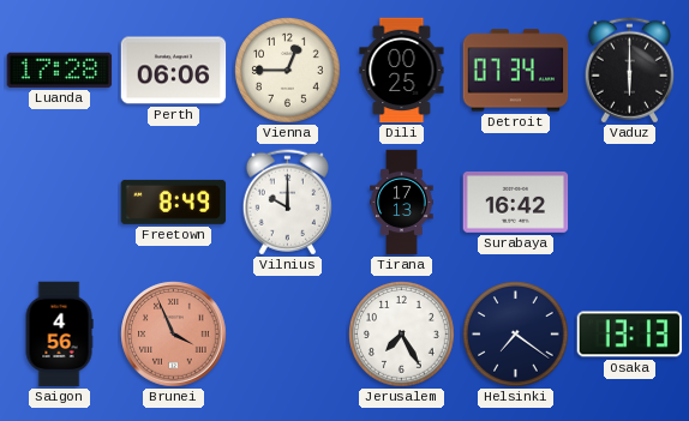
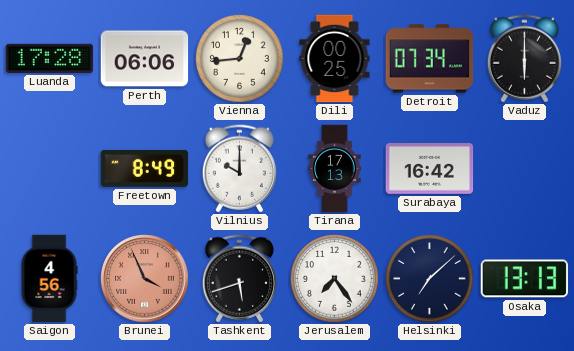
Vienna: 12:45 -> 12:44
Tashkent: none -> 5:42
Jerusalem: 7:25 -> 7:24
Helsinki: 7:21 -> 7:08
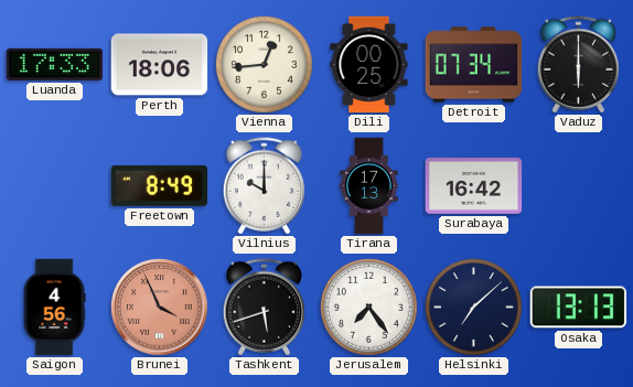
Luanda: 17:28 -> 17:33
Perth: 06:06 -> 18:06
